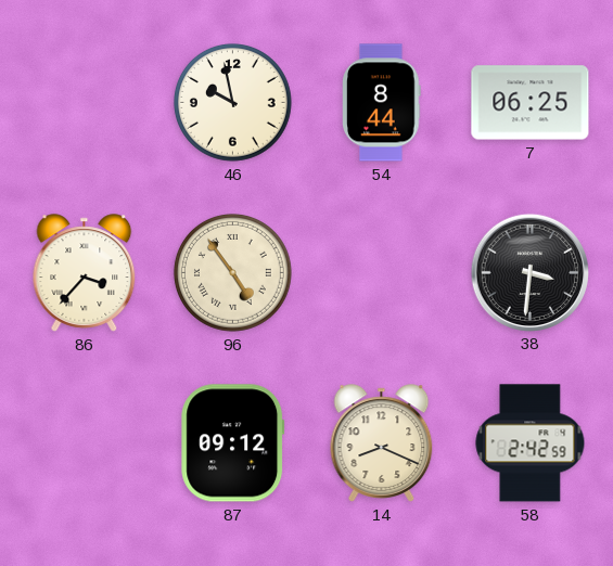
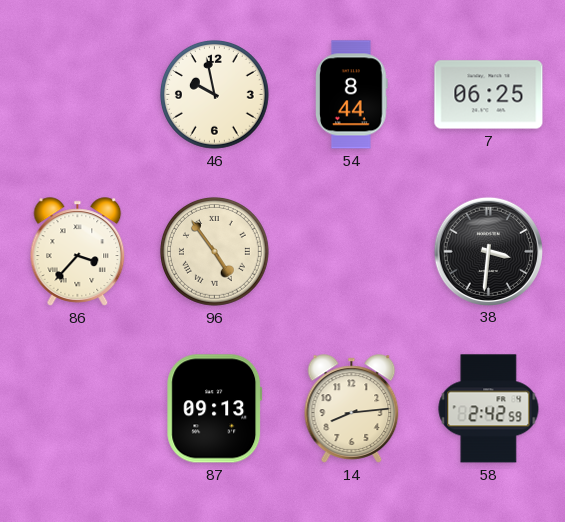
87: 09:12 -> 09:13
14: 8:19 -> 8:14
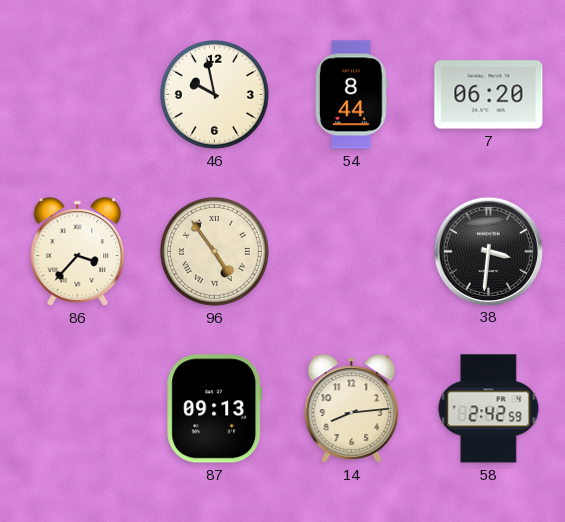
7: 06:25 -> 06:20
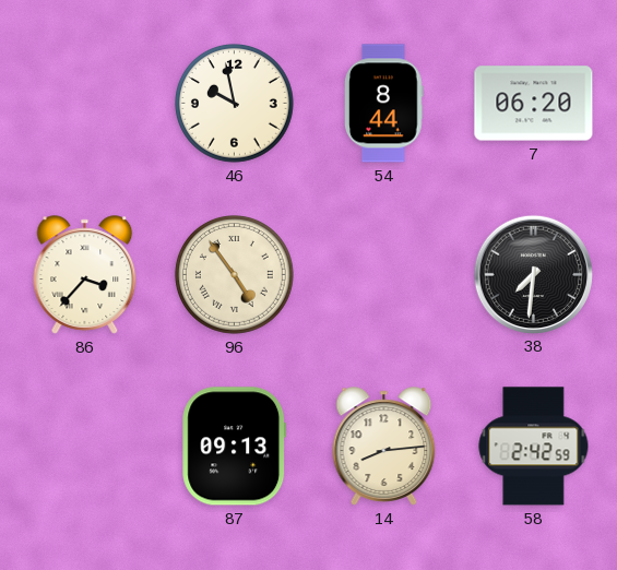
38: 3:31 -> 7:31
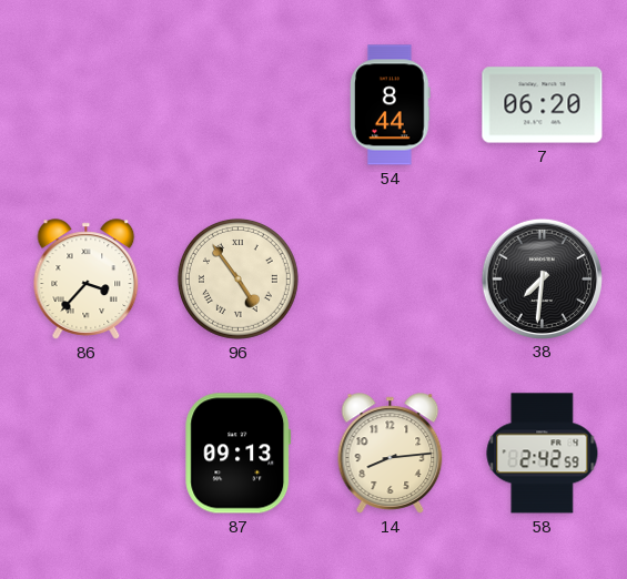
46: 9:58 -> none
